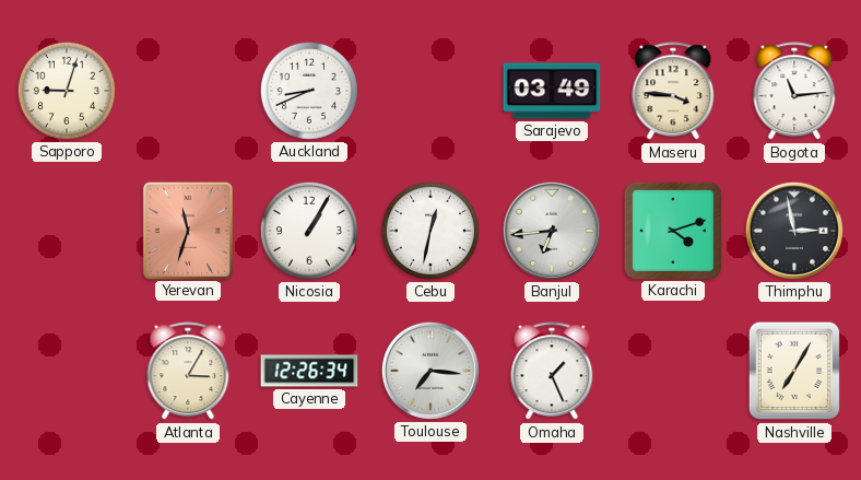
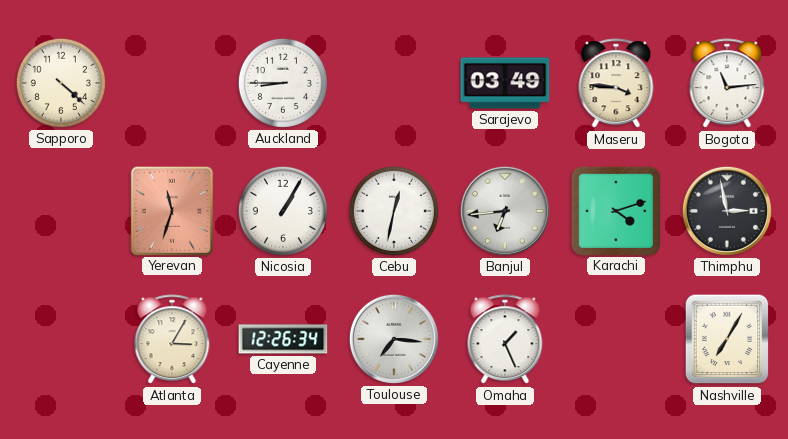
Sapporo: 9:03 -> 4:22
Auckland: 8:41 -> 8:45
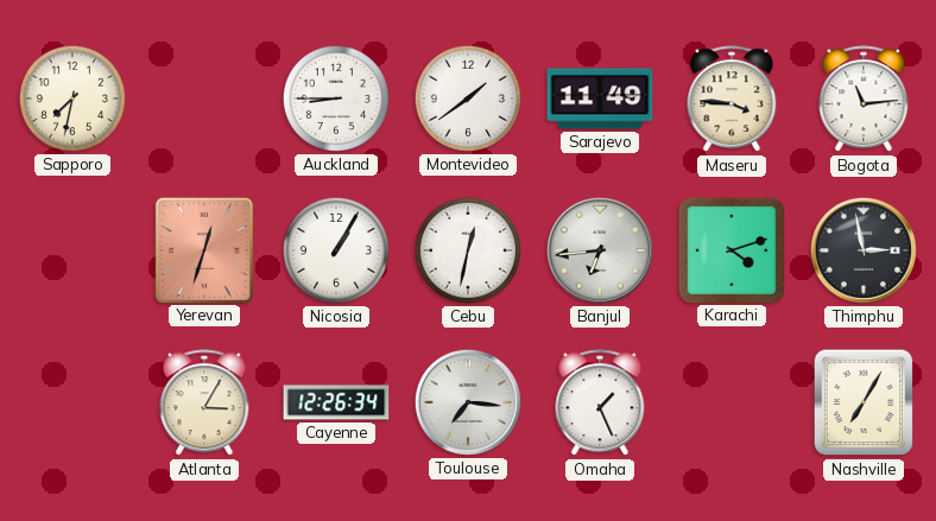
Sapporo: 4:22 -> 7:32
Montevideo: none -> 1:39
Sarajevo: 03:49 -> 11:49
Yerevan: 11:33 -> 12:33
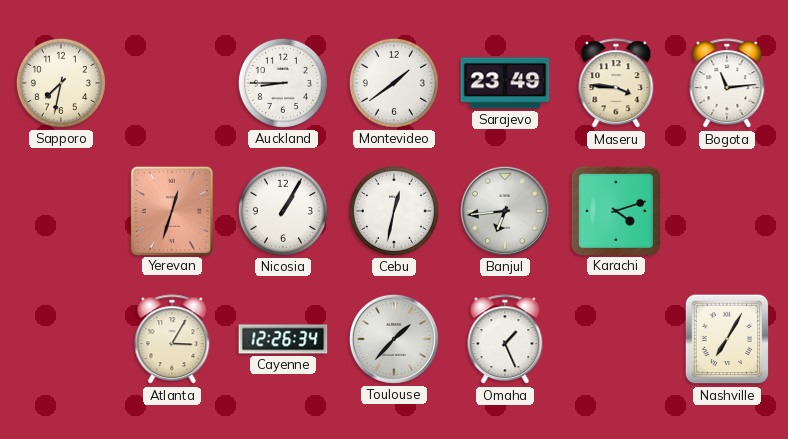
Sarajevo: 11:49 -> 23:49
Thimphu: 2:58 -> none
Toulouse: 7:16 -> 1:37
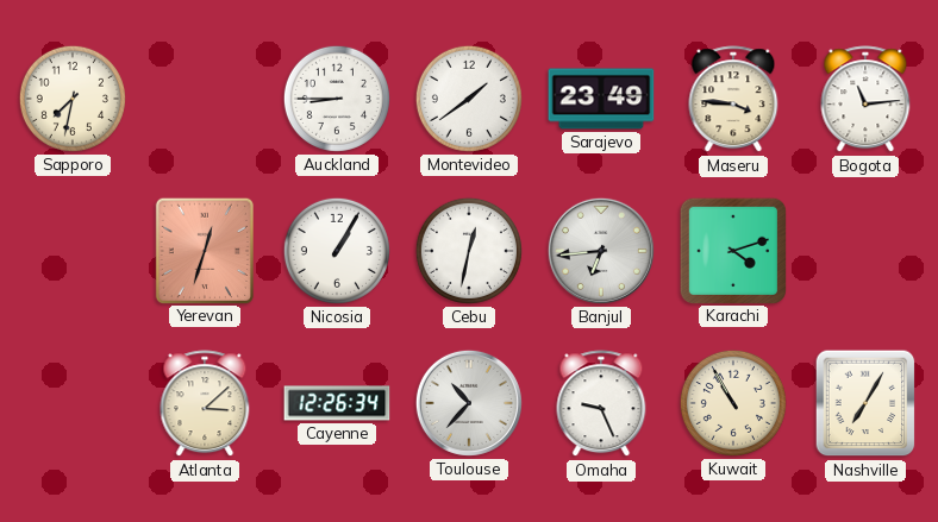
Atlanta: 3:05 -> 3:08
Toulouse: 1:37 -> 10:37
Omaha: 1:26 -> 9:26
Kuwait: none -> 10:55
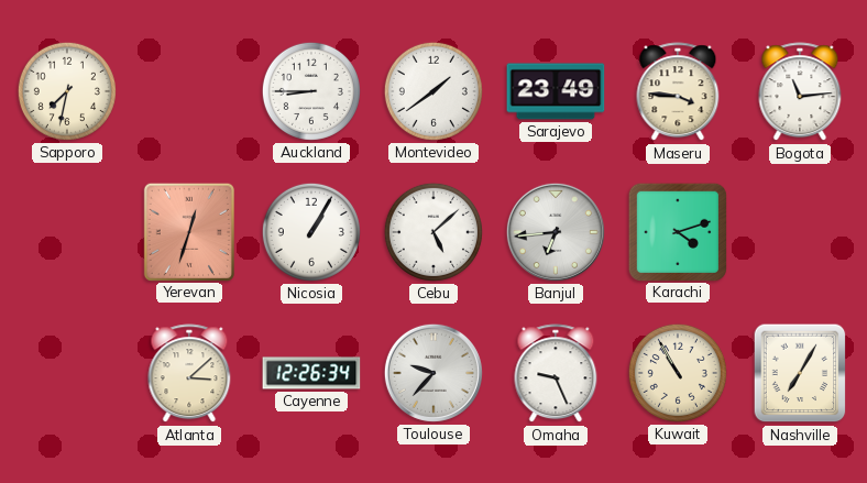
Cebu: 12:32 -> 5:08
Toulouse: 10:37 -> 9:37
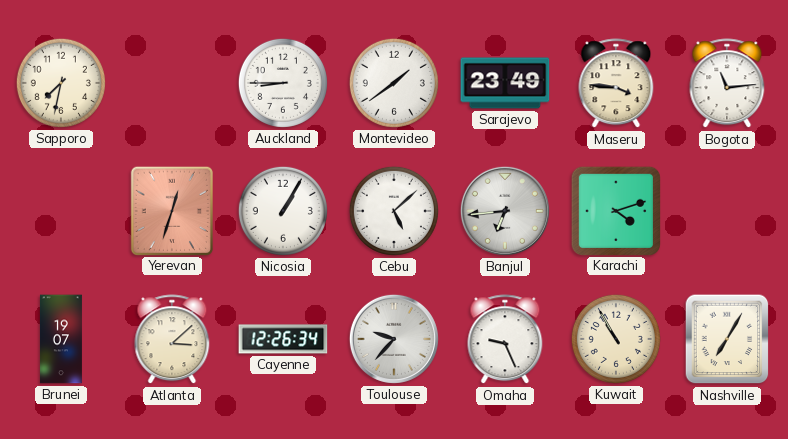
Brunei: none -> 19:07
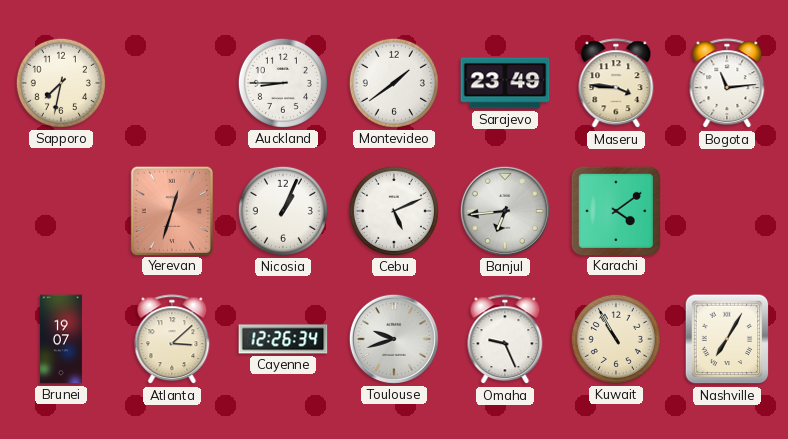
Nicosia: 1:05 -> 1:04
Cebu: 5:08 -> 5:11
Karachi: 4:12 -> 4:09
Toulouse: 9:37 -> 9:42
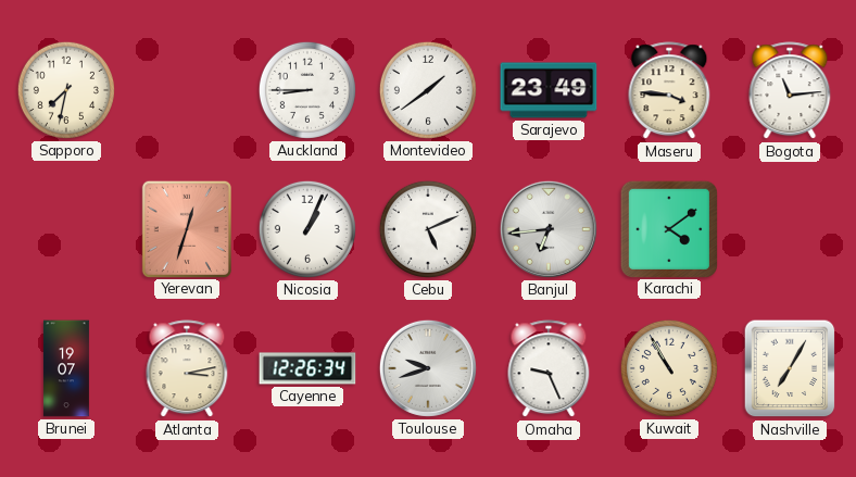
Atlanta: 3:08 -> 3:13
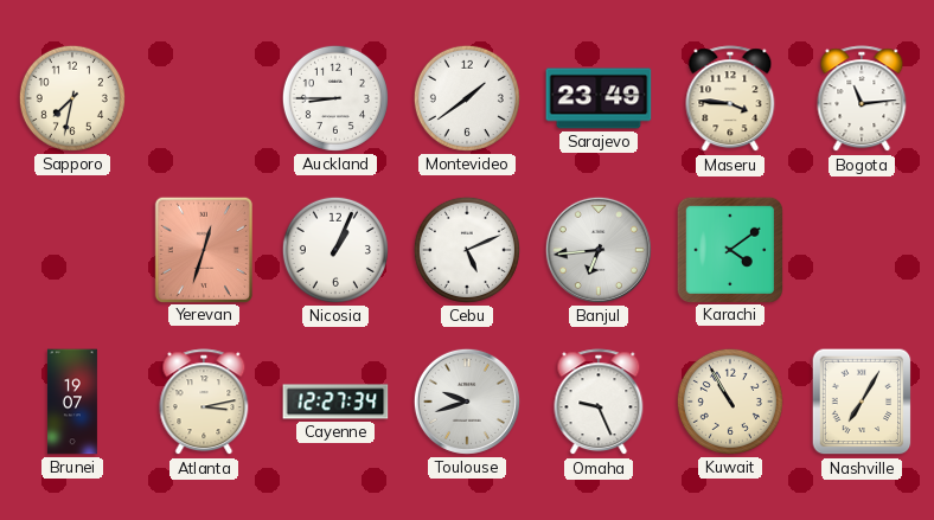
Cayenne: 12:26 -> 12:27
